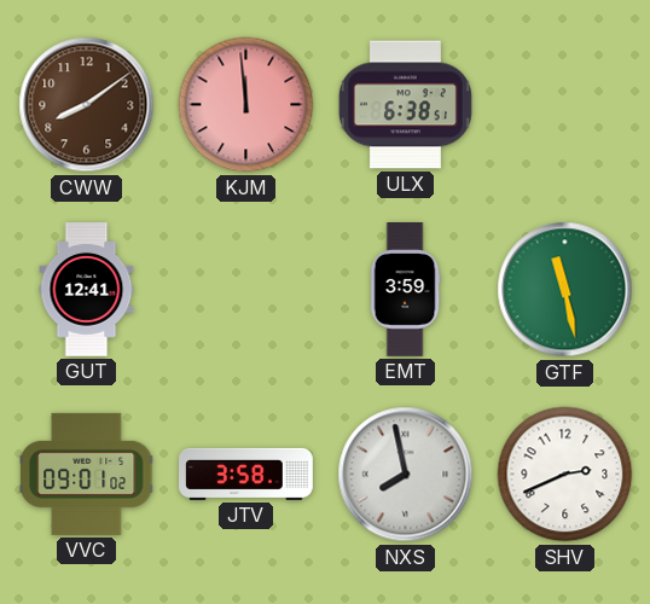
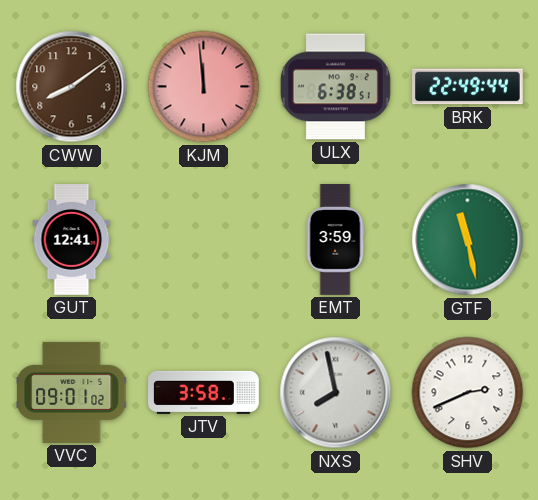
BRK: none -> 22:49
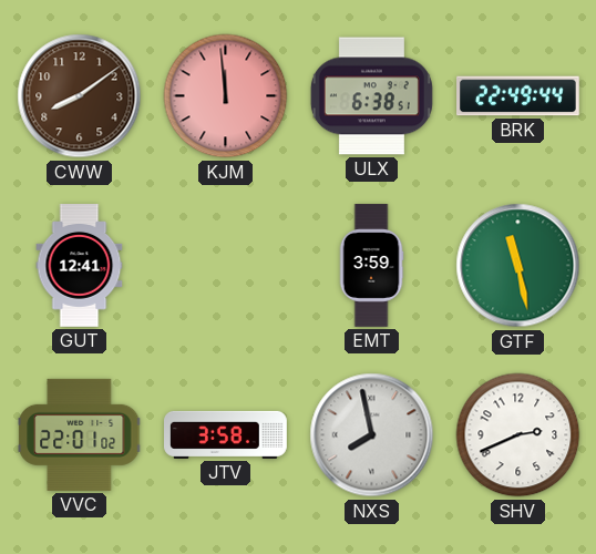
VVC: 09:01 -> 22:01
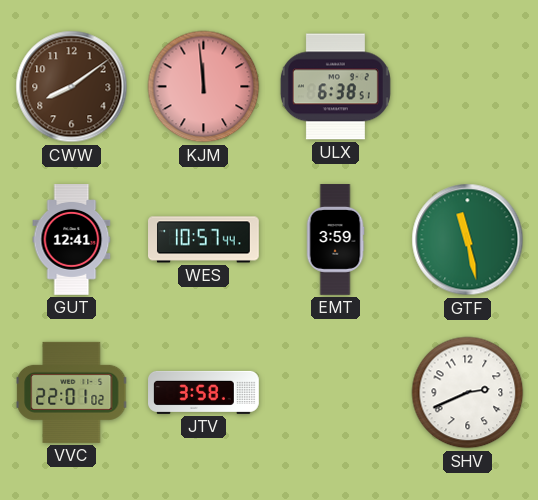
BRK: 22:49 -> none
WES: none -> 10:57
NXS: 7:58 -> none
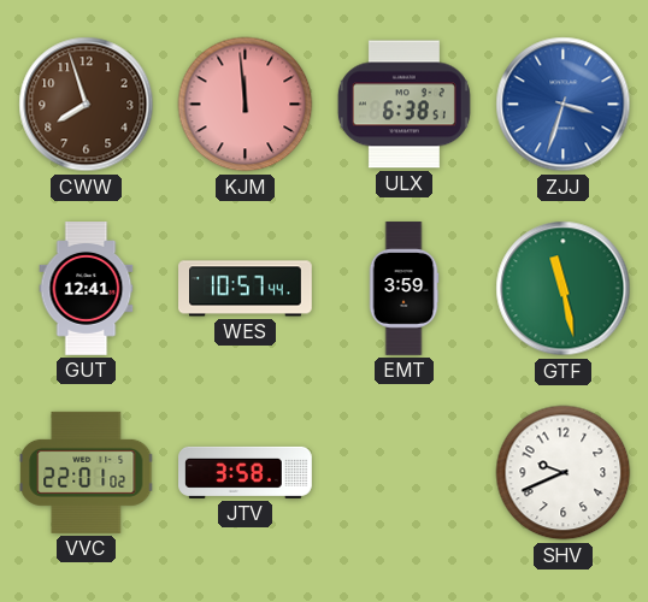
CWW: 8:09 -> 7:57
ZJJ: none -> 3:33
SHV: 2:41 -> 9:41
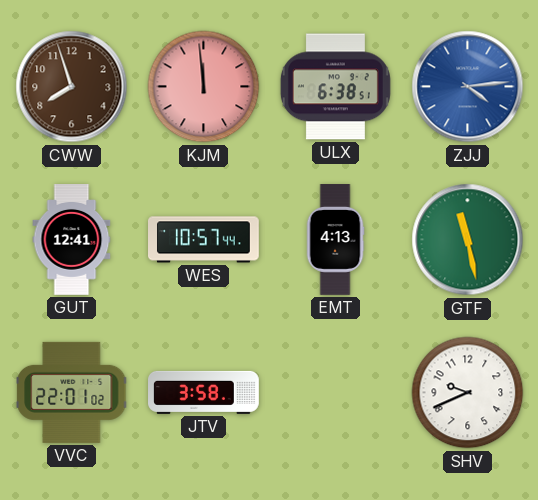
ZJJ: 3:33 -> 4:14
EMT: 3:59 -> 4:13
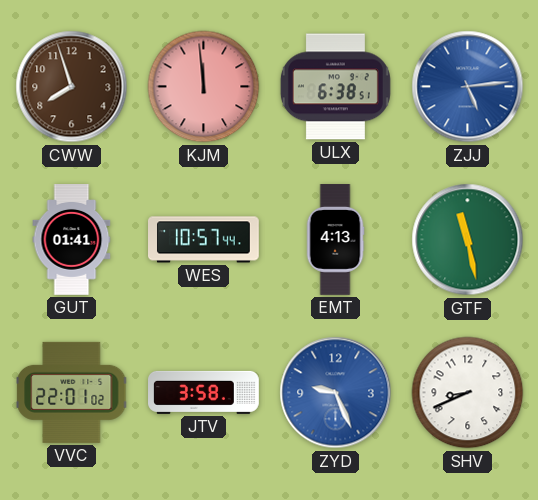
ZJJ: 4:14 -> 5:14
GUT: 12:41 -> 01:41
ZYD: none -> 9:26
SHV: 9:41 -> 8:41
